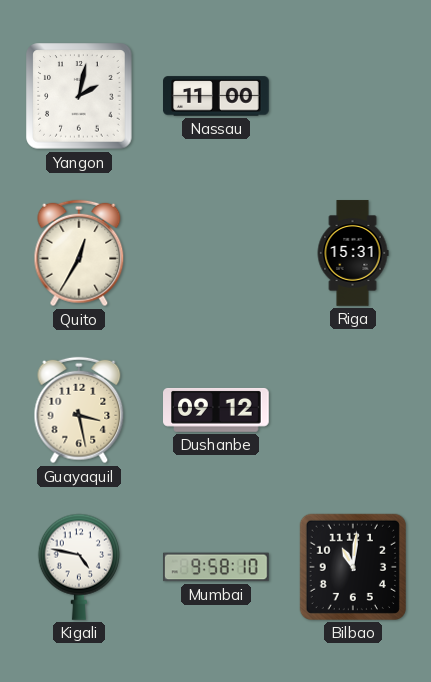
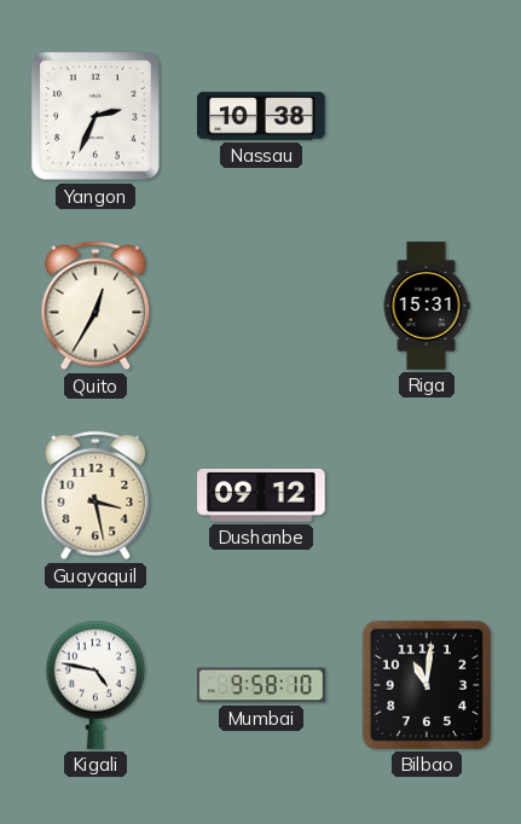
Yangon: 2:02 -> 2:34
Nassau: 11:00 -> 10:38
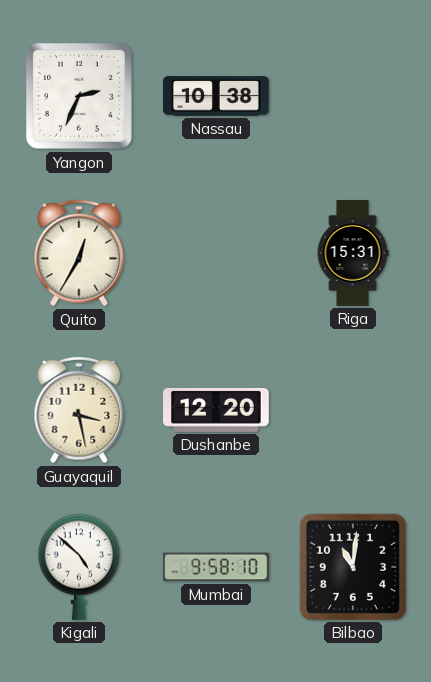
Dushanbe: 09:12 -> 12:20
Kigali: 4:47 -> 4:52
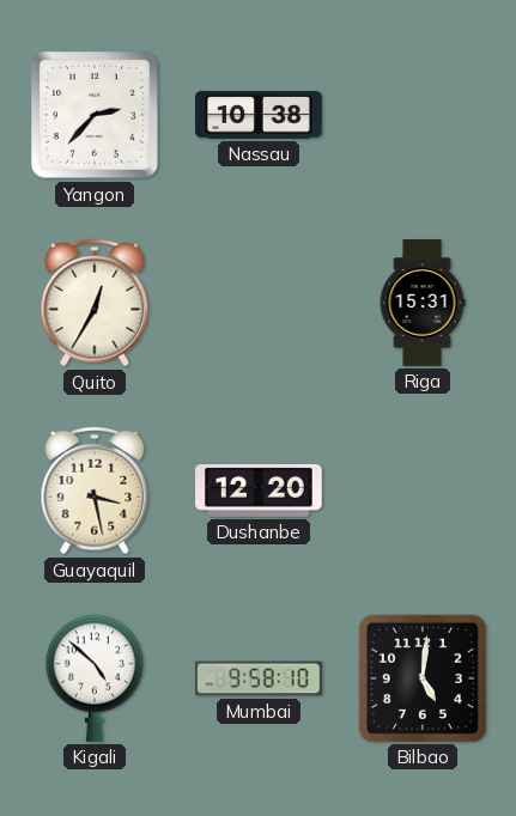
Yangon: 2:34 -> 2:37
Bilbao: 11:01 -> 5:01
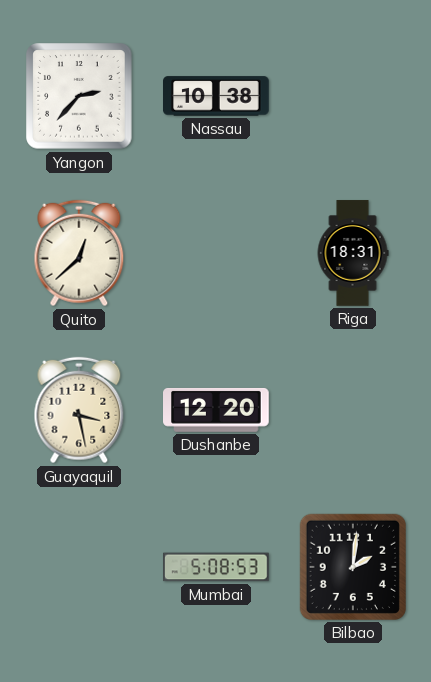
Quito: 12:35 -> 12:38
Riga: 15:31 -> 18:31
Kigali: 4:52 -> none
Mumbai: 9:58 -> 5:08
Bilbao: 5:01 -> 2:01
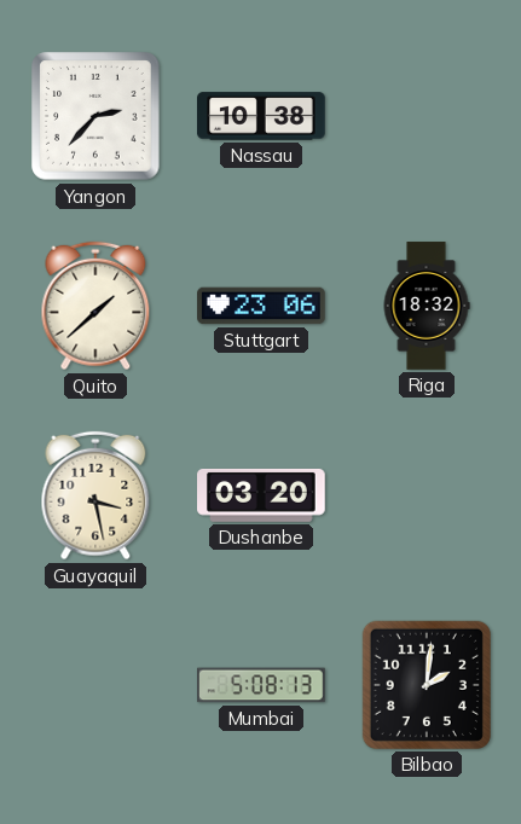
Quito: 12:38 -> 1:38
Stuttgart: none -> 23:06
Riga: 18:31 -> 18:32
Dushanbe: 12:20 -> 03:20
Mumbai: 5:08:53 -> 5:08:13
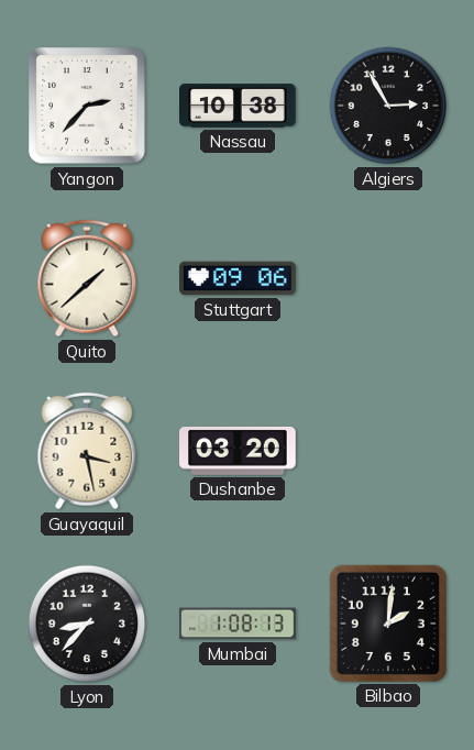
Algiers: none -> 2:55
Stuttgart: 23:06 -> 09:06
Riga: 18:32 -> none
Lyon: none -> 8:37
Mumbai: 5:08 -> 1:08
